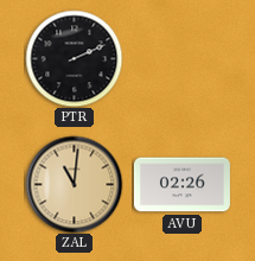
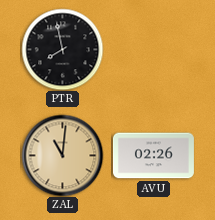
PTR: 2:11 -> 7:58
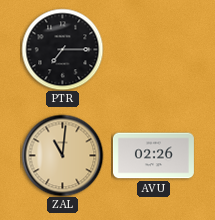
PTR: 7:58 -> 7:15
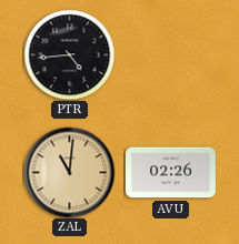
PTR: 7:15 -> 4:44
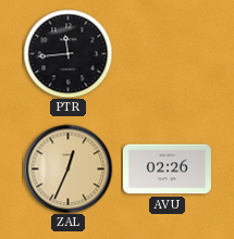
PTR: 4:44 -> 11:44
ZAL: 11:01 -> 12:34
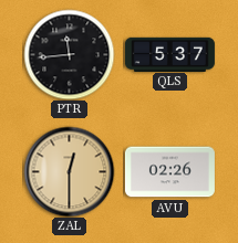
QLS: none -> 5:37
ZAL: 12:34 -> 12:30
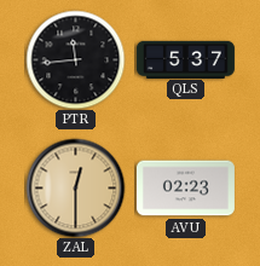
AVU: 02:26 -> 02:23
